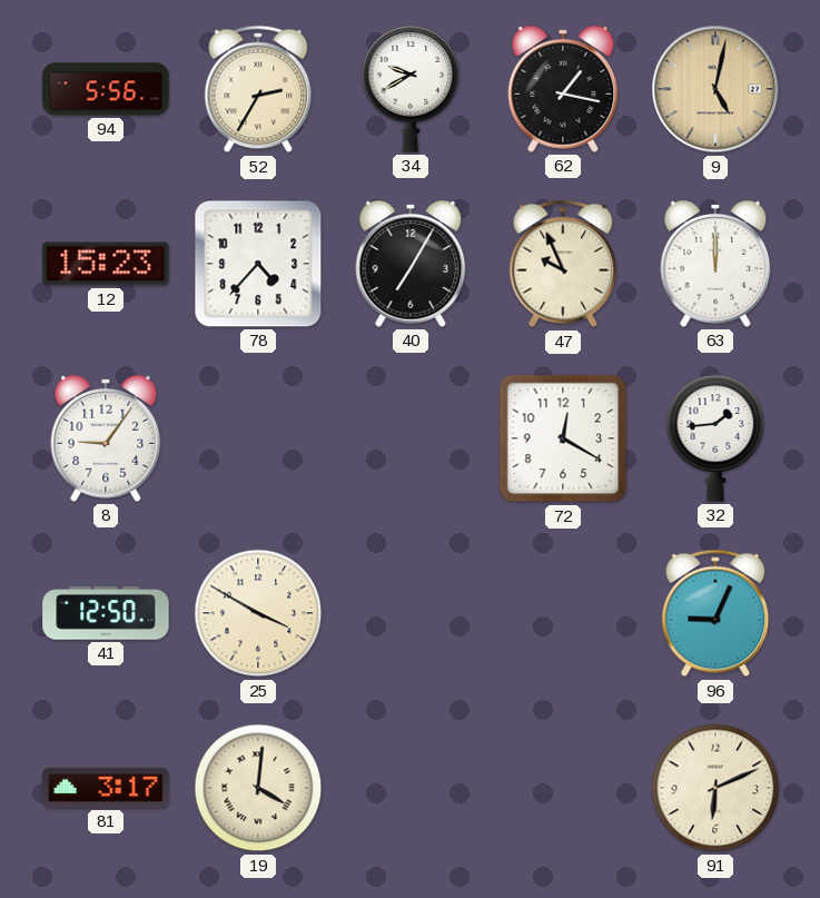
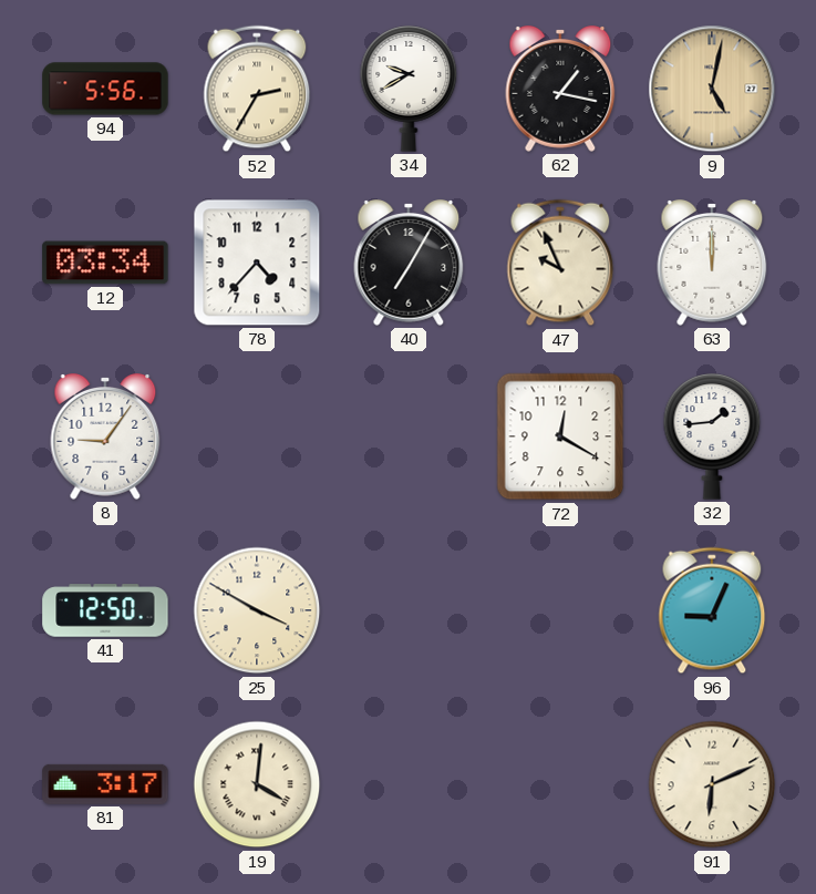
12: 15:23 -> 03:34
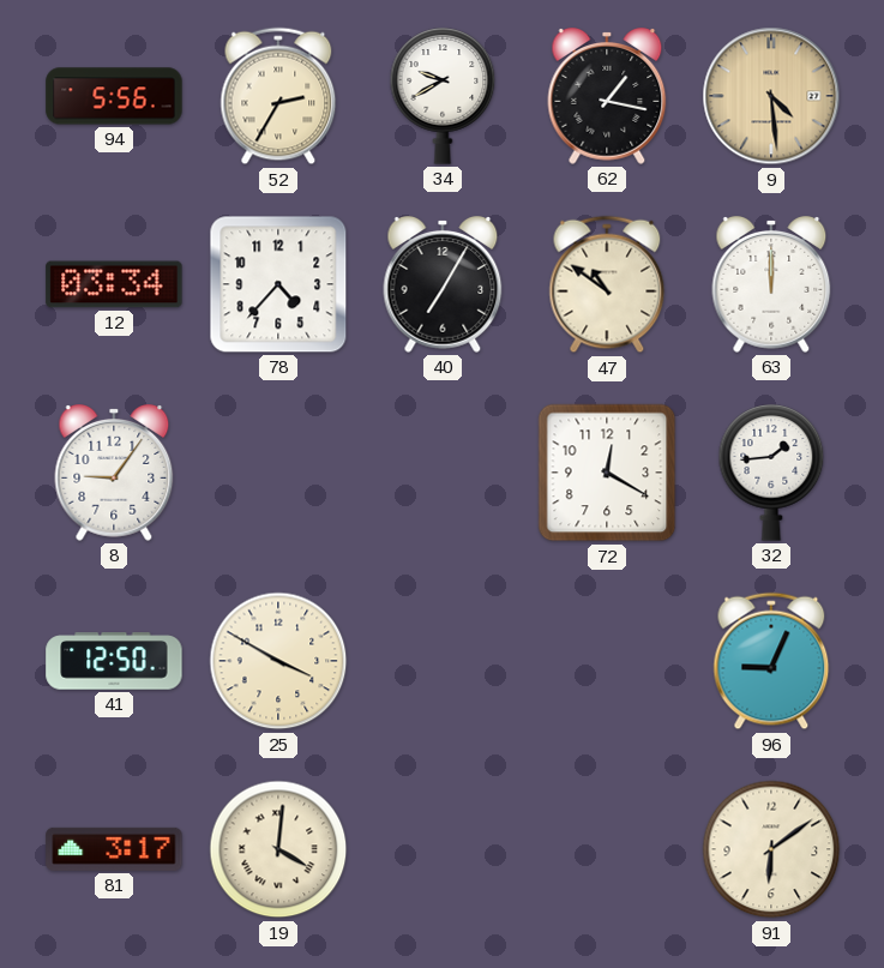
9: 5:02 -> 4:29
47: 9:56 -> 10:51
91: 6:11 -> 6:09
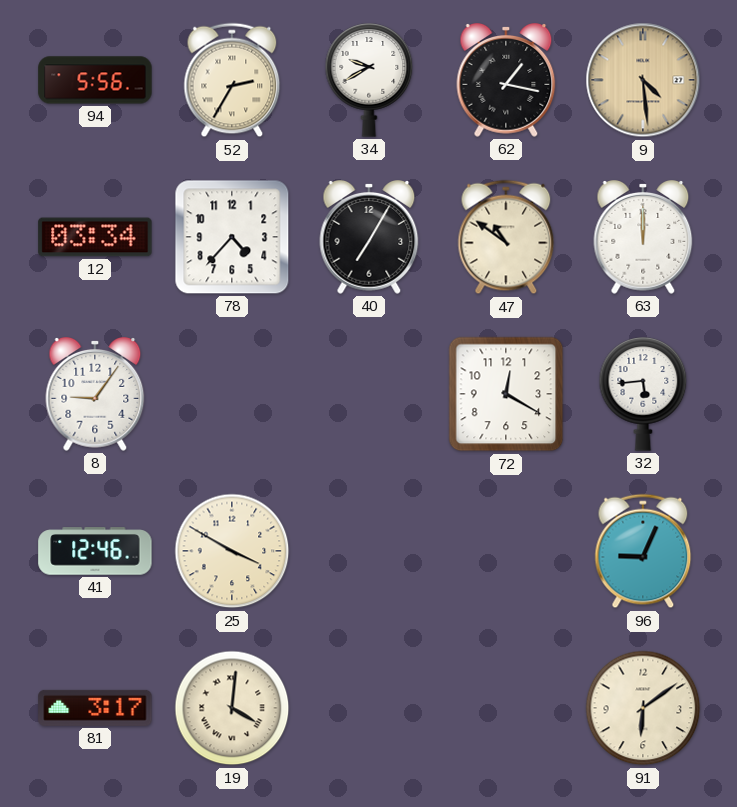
32: 1:44 -> 5:44
41: 12:50 -> 12:46
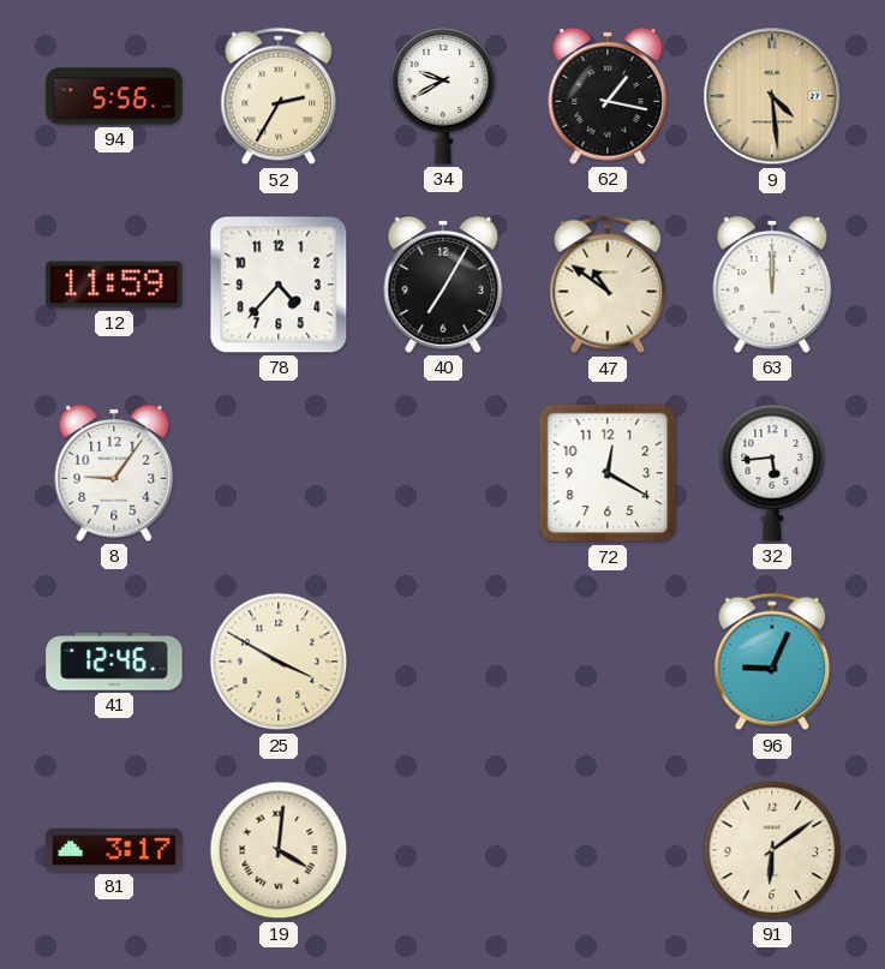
12: 03:34 -> 11:59
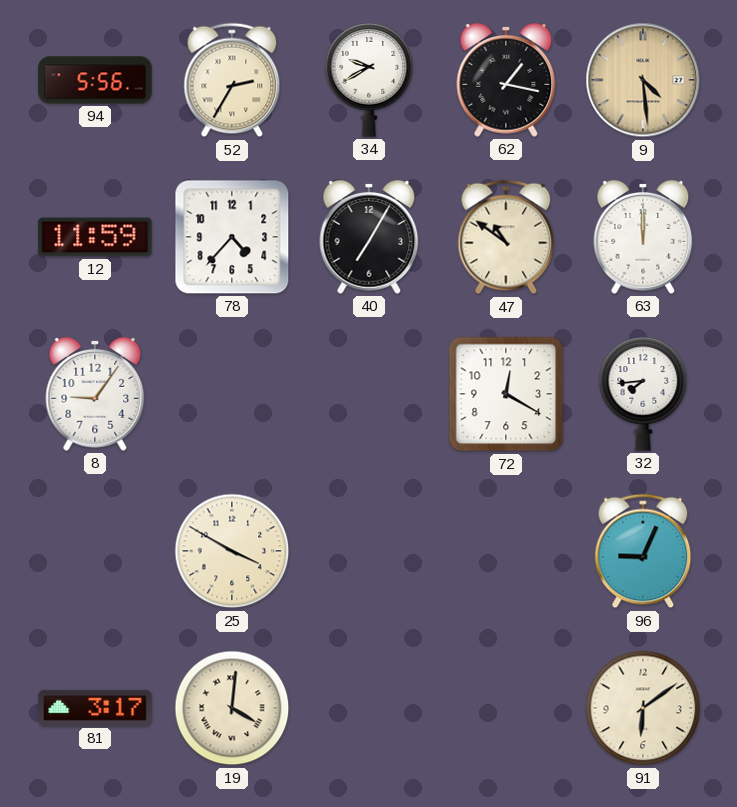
32: 5:44 -> 7:44
41: 12:46 -> none
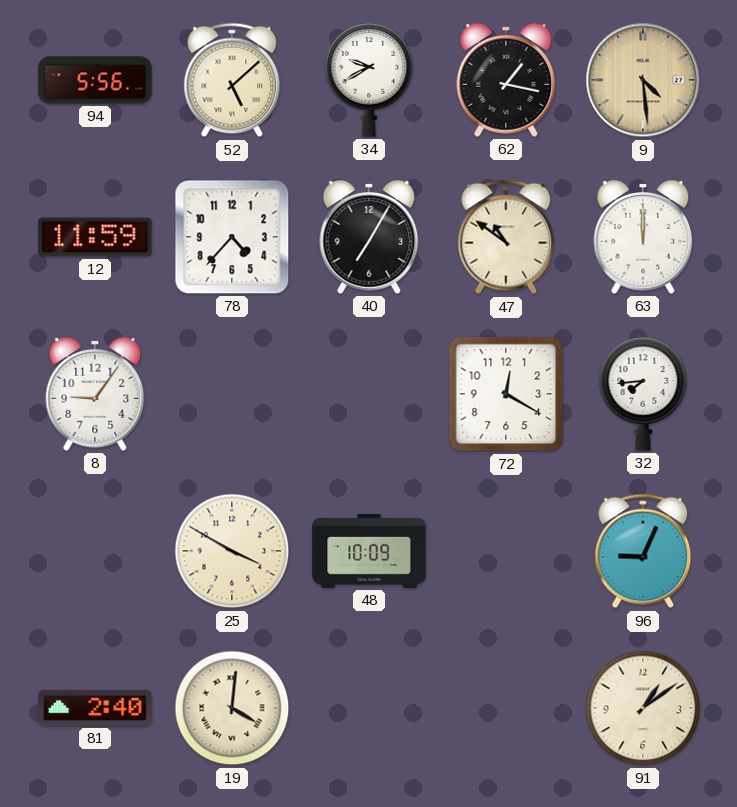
52: 2:35 -> 5:08
48: none -> 10:09
81: 3:17 -> 2:40
91: 6:09 -> 1:09
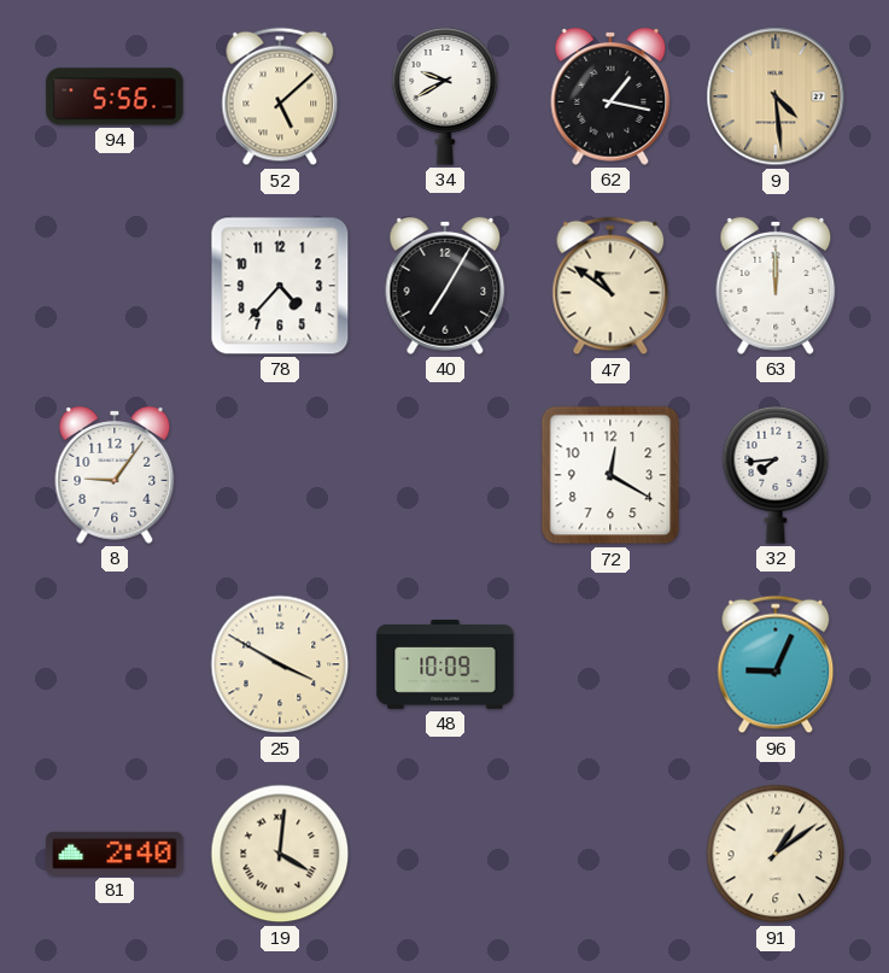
12: 11:59 -> none
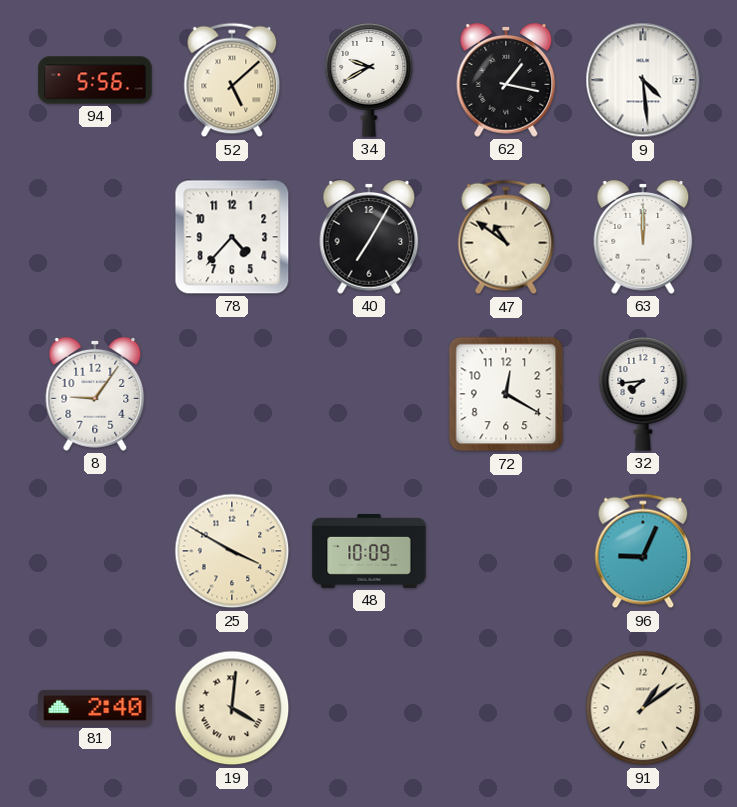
9 dial: champagne -> white
